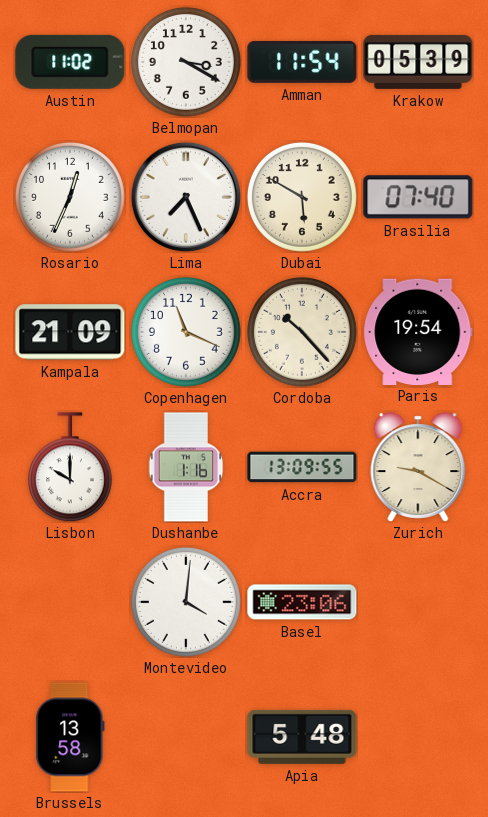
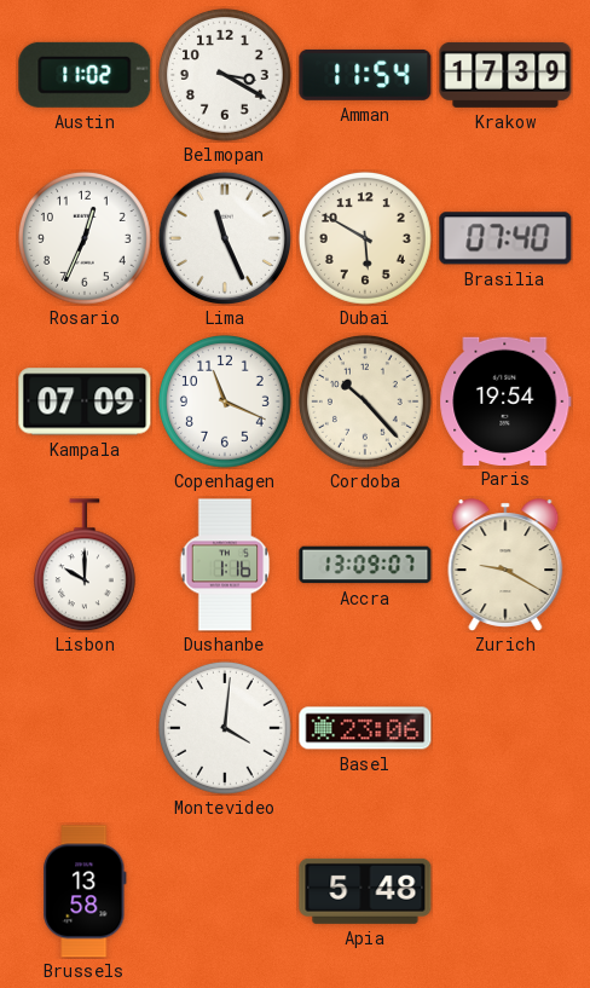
Krakow: 05:39 -> 17:39
Lima: 7:26 -> 11:26
Kampala: 21:09 -> 07:09
Accra: 13:09:55 -> 13:09:07
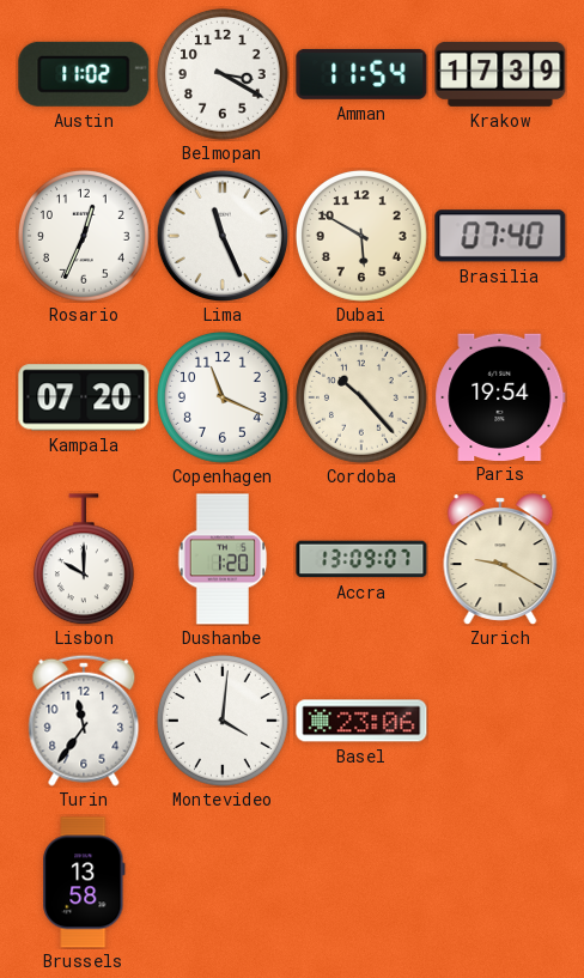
Kampala: 07:09 -> 07:20
Dushanbe: 1:16 -> 1:20
Turin: none -> 11:36
Apia: 5:48 -> none
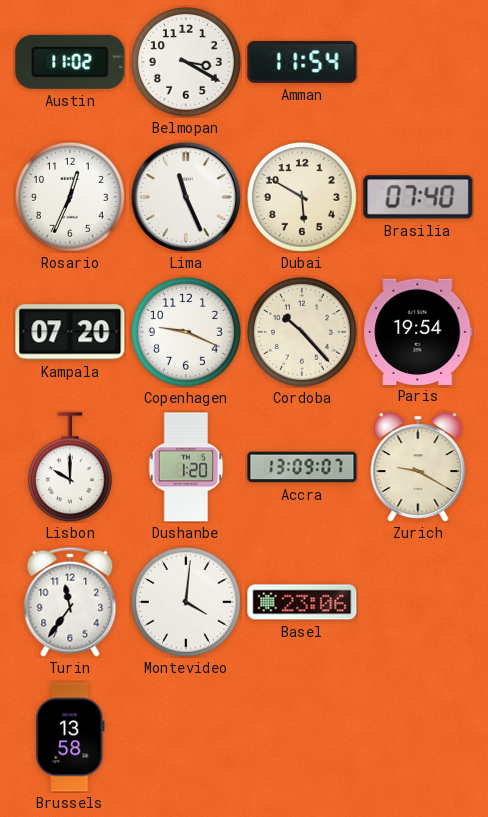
Krakow: 17:39 -> none
Copenhagen: 11:19 -> 9:19
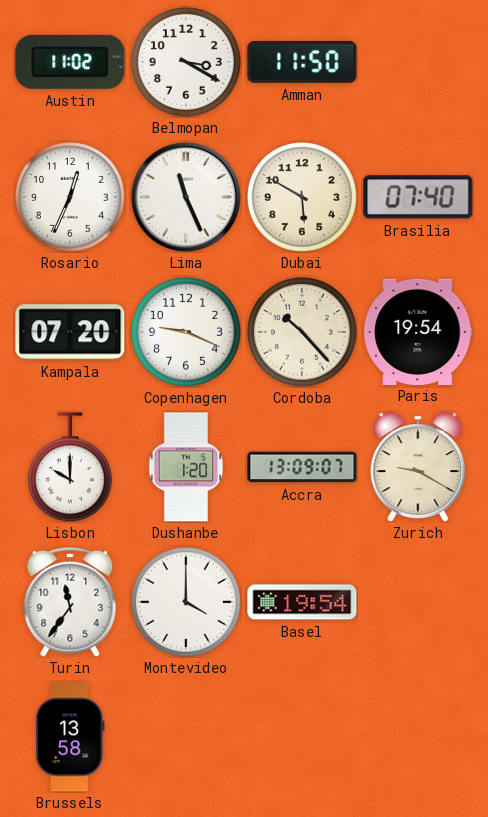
Amman: 11:54 -> 11:50
Montevideo: 4:01 -> 4:00
Basel: 23:06 -> 19:54
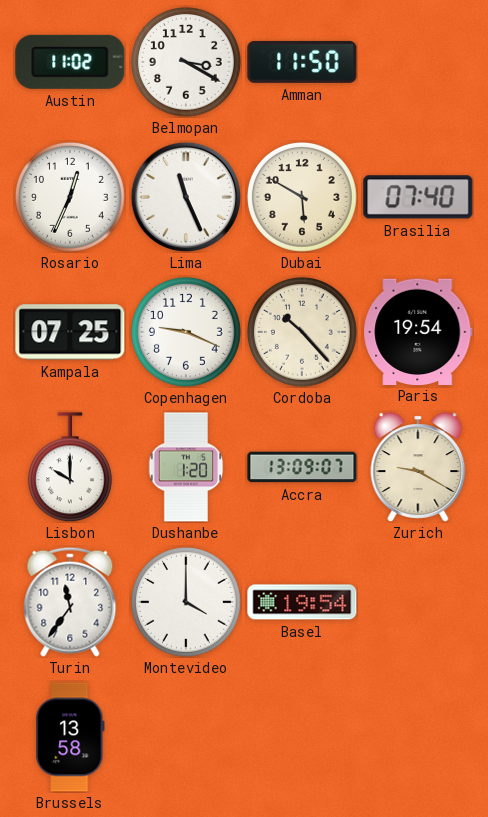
Kampala: 07:20 -> 07:25
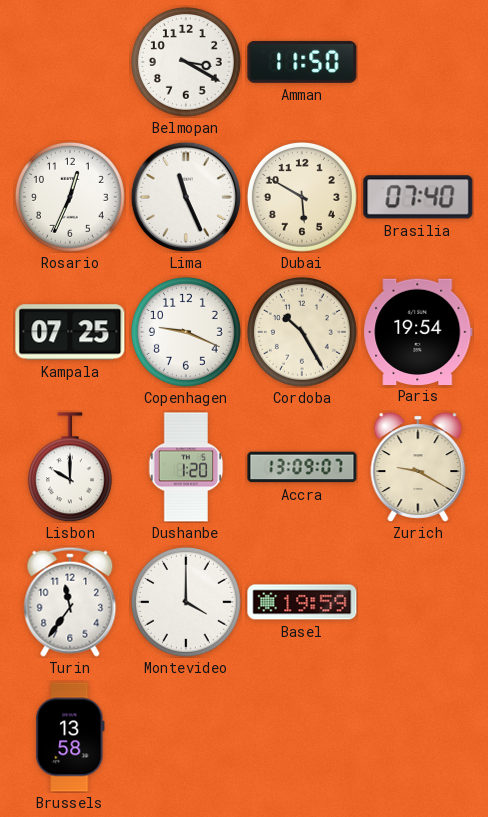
Austin: 11:02 -> none
Cordoba: 10:23 -> 10:25
Basel: 19:54 -> 19:59
